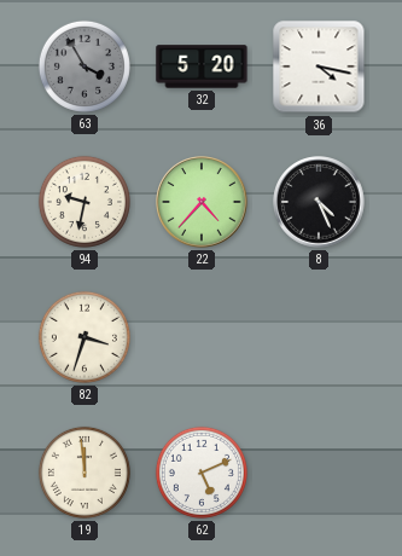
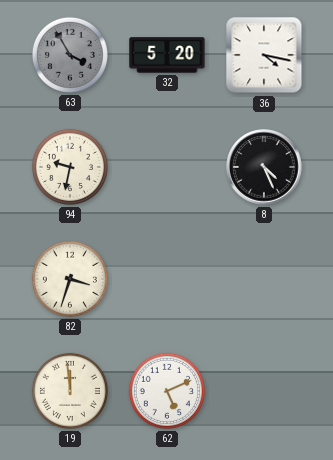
22: 4:37 -> none
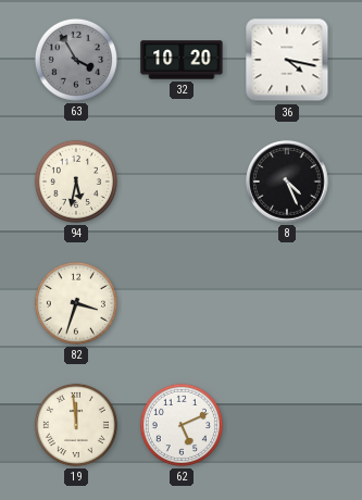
32: 5:20 -> 10:20
94: 9:32 -> 5:32
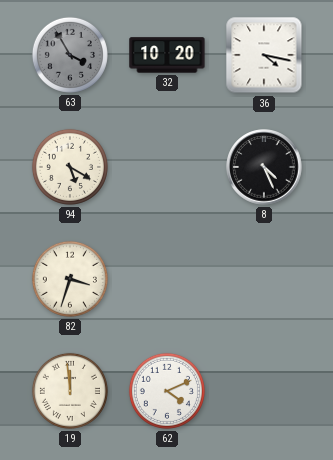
94: 5:32 -> 5:20
62: 5:11 -> 4:11
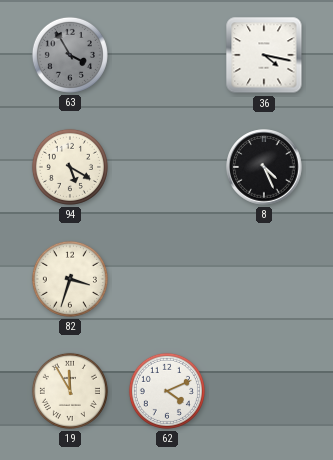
32: 10:20 -> none
19: 11:59 -> 11:55
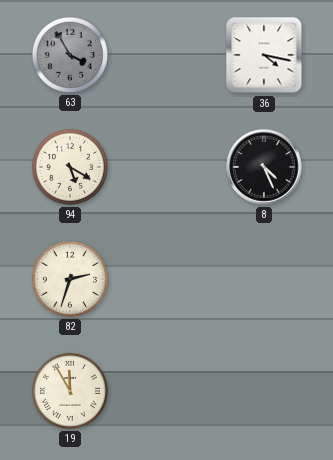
82: 3:33 -> 2:33
62: 4:11 -> none
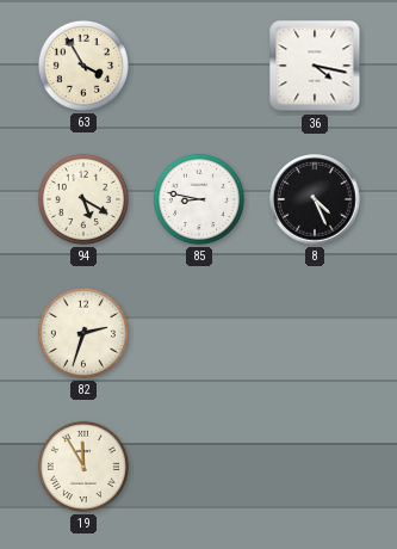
63 dial: grey -> cream
85: none -> 8:47
